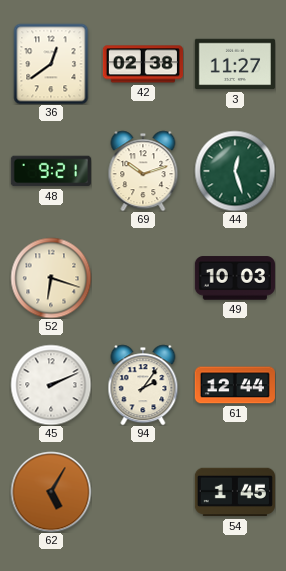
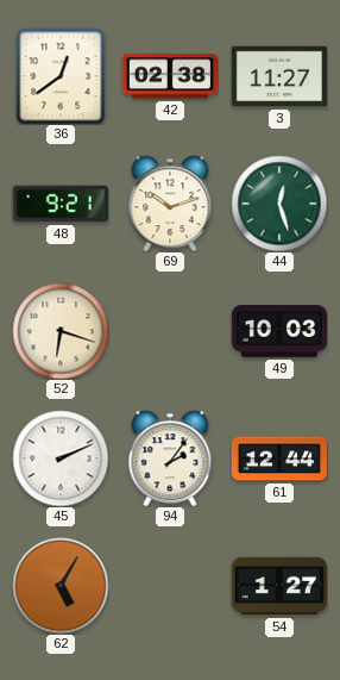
54: 1:45 -> 1:27
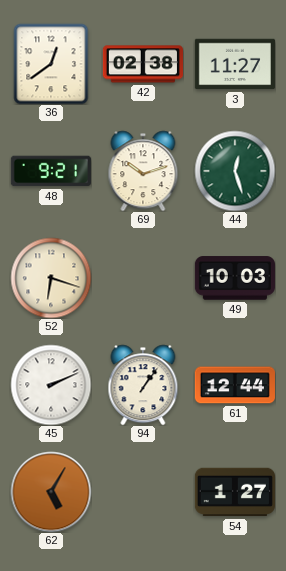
94: 2:06 -> 1:06
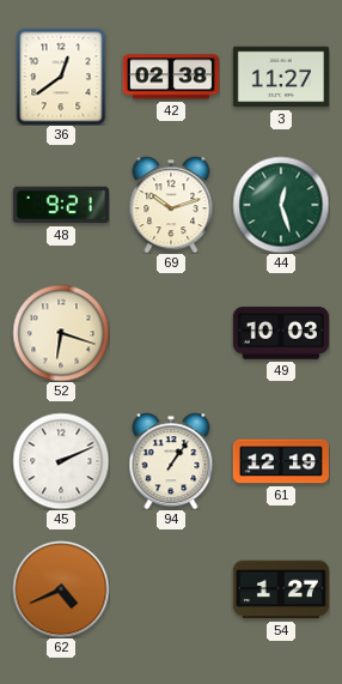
61: 12:44 -> 12:19
62: 5:05 -> 4:41
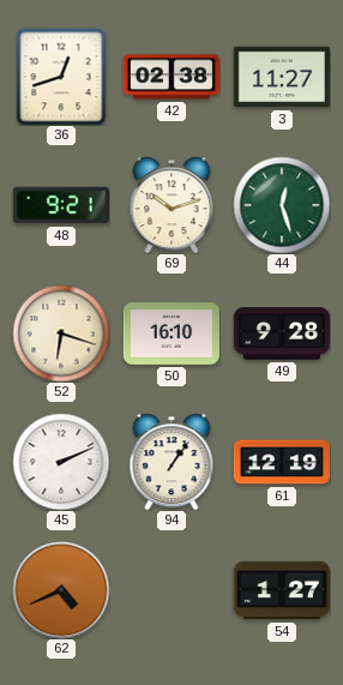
36: 12:39 -> 12:42
50: none -> 16:10
49: 10:03 -> 9:28
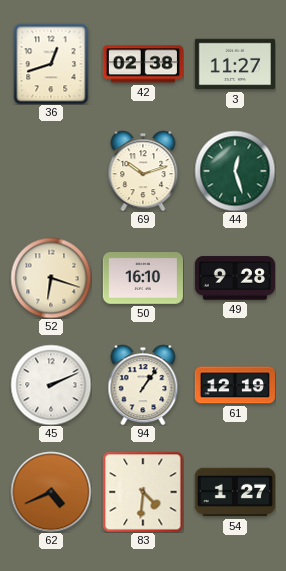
48: 9:21 -> none
83: none -> 4:31
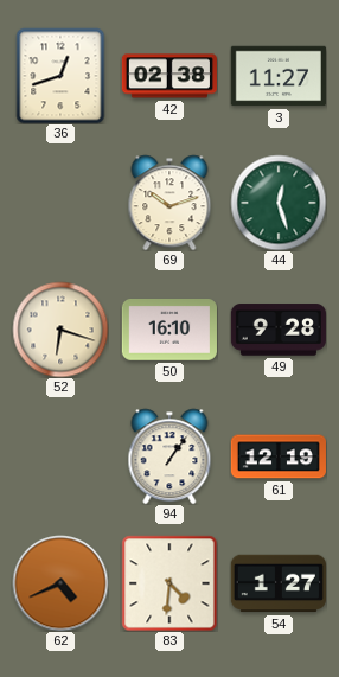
45: 2:11 -> none
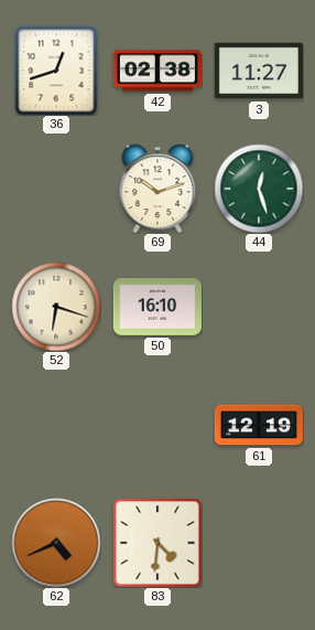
49: 9:28 -> none
94: 1:06 -> none
54: 1:27 -> none
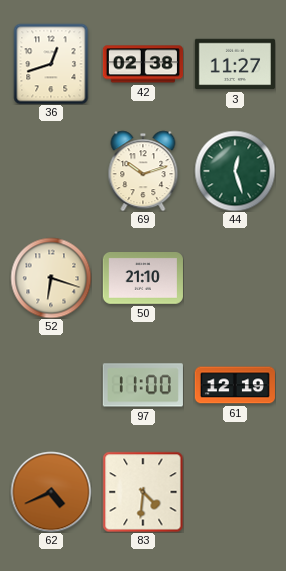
50: 16:10 -> 21:10
97: none -> 11:00
